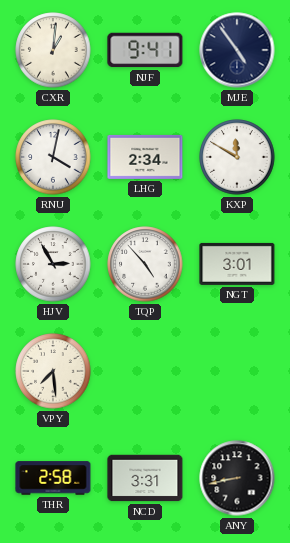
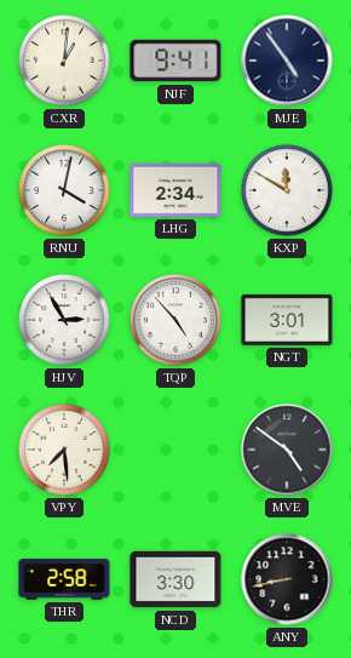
MVE: none -> 4:51
NCD: 3:31 -> 3:30
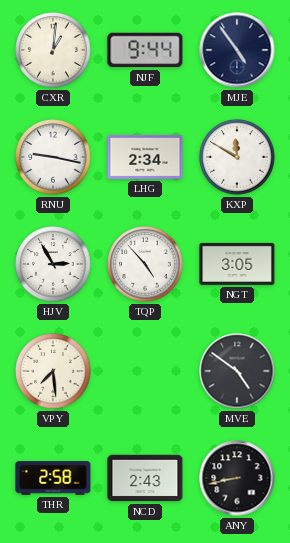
NJF: 9:41 -> 9:44
RNU: 4:02 -> 9:17
NGT: 3:01 -> 3:05
NCD: 3:30 -> 2:43
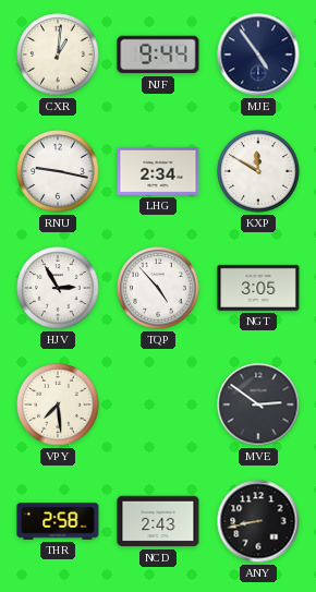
MVE: 4:51 -> 2:51
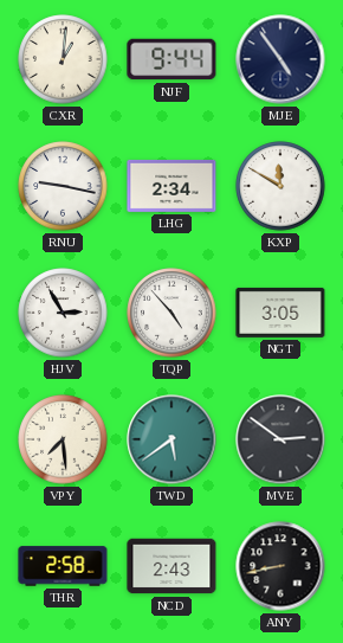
TWD: none -> 5:39
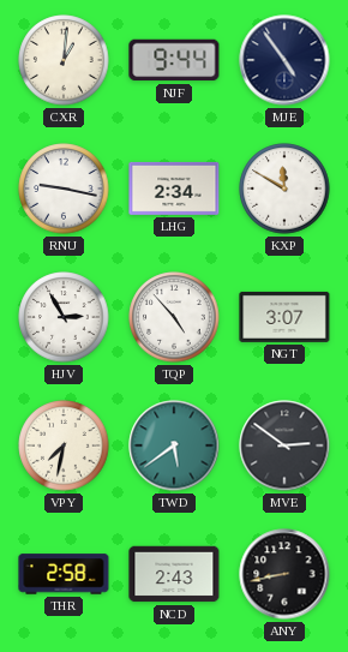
NGT: 3:05 -> 3:07
VPY: 7:29 -> 7:32
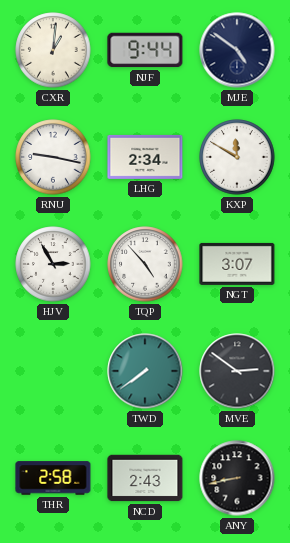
MJE: 4:54 -> 4:51
VPY: 7:32 -> none
TWD: 5:39 -> 7:39
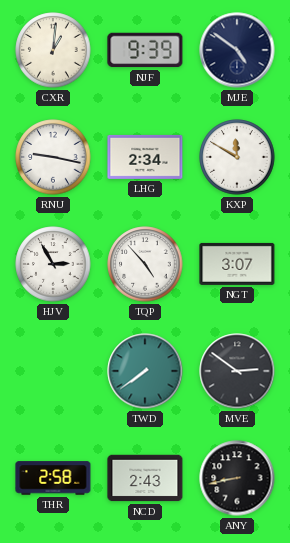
NJF: 9:44 -> 9:39
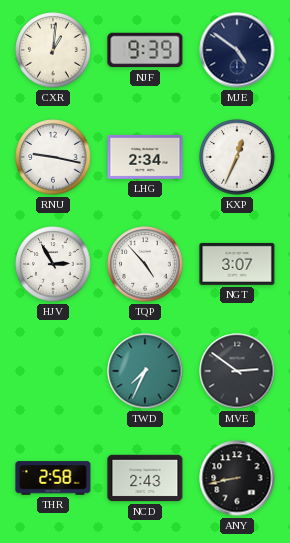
KXP: 11:50 -> 12:34
TWD: 7:39 -> 7:34
